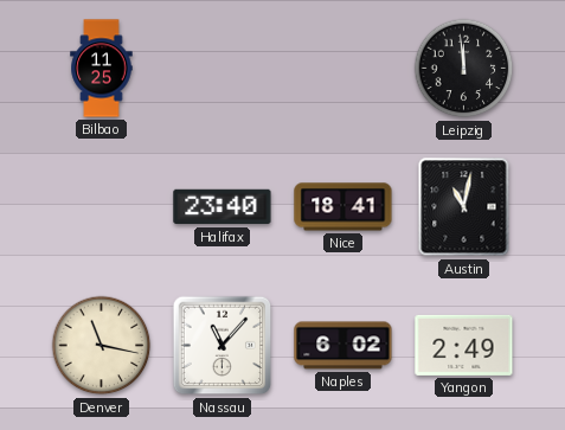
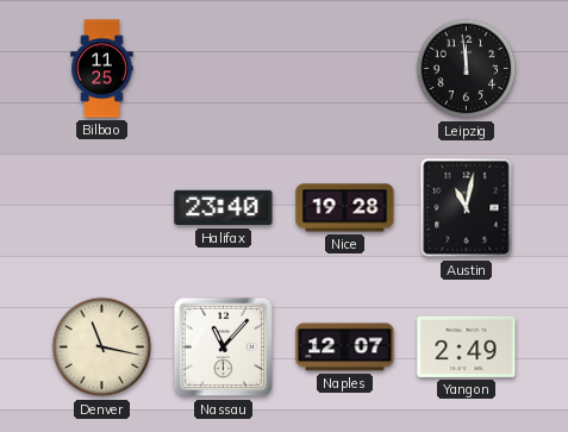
Nice: 18:41 -> 19:28
Naples: 6:02 -> 12:07
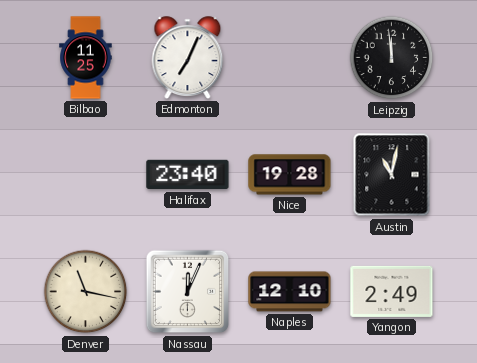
Edmonton: none -> 7:04
Nassau: 11:07 -> 12:04
Naples: 12:07 -> 12:10
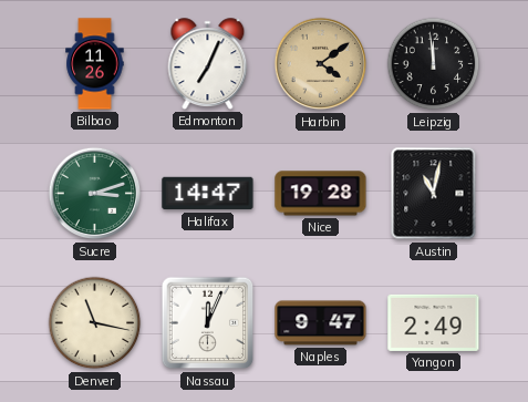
Bilbao: 11:25 -> 11:26
Harbin: none -> 4:09
Sucre: none -> 3:12
Halifax: 23:40 -> 14:47
Naples: 12:10 -> 9:47
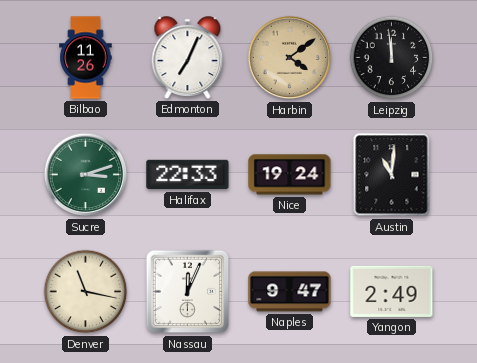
Halifax: 14:47 -> 22:33
Nice: 19:28 -> 19:24
Austin: 11:02 -> 11:01
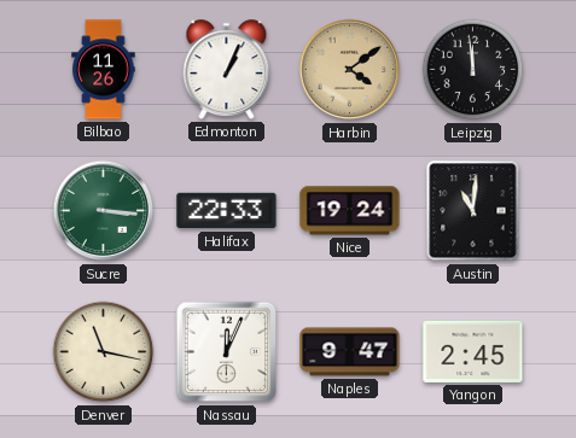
Edmonton: 7:04 -> 1:04
Sucre: 3:12 -> 3:16
Yangon: 2:49 -> 2:45
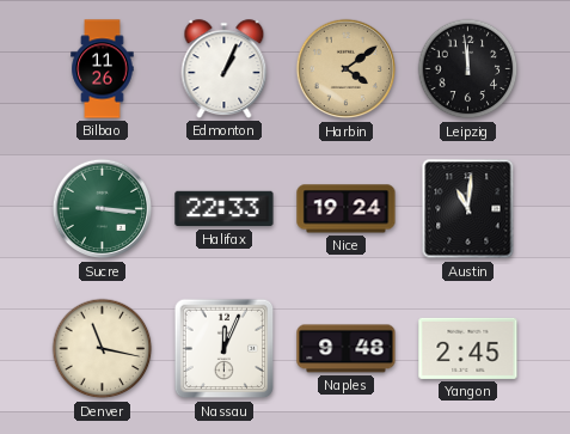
Naples: 9:47 -> 9:48
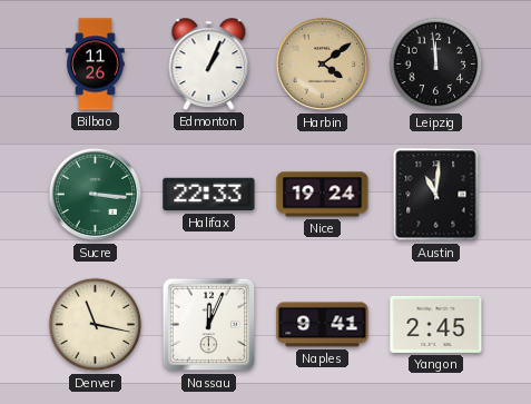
Naples: 9:48 -> 9:41
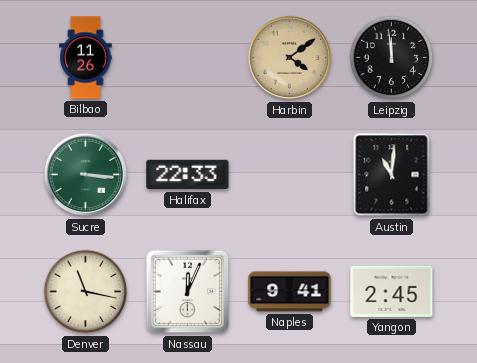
Edmonton: 1:04 -> none
Nice: 19:24 -> none
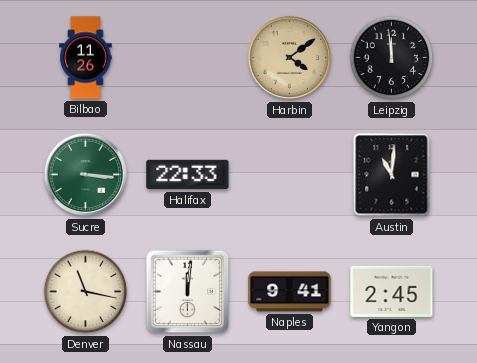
Nassau: 12:04 -> 12:01
